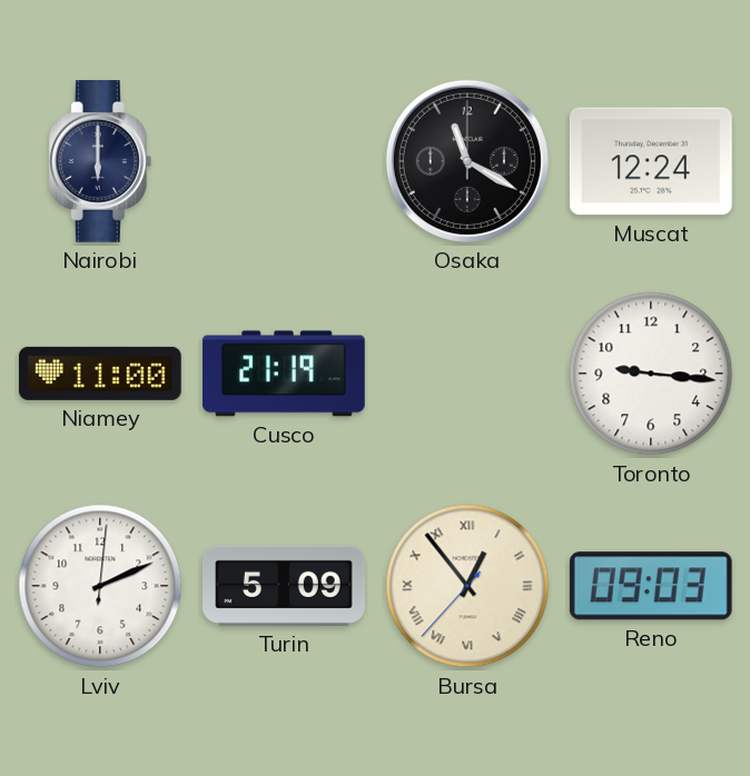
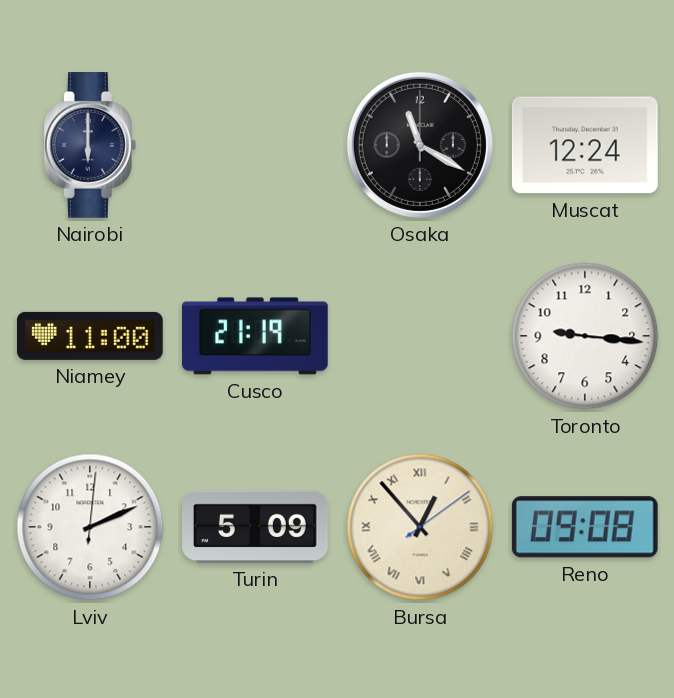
Bursa: 12:53:37 -> 12:53:09
Reno: 09:03 -> 09:08
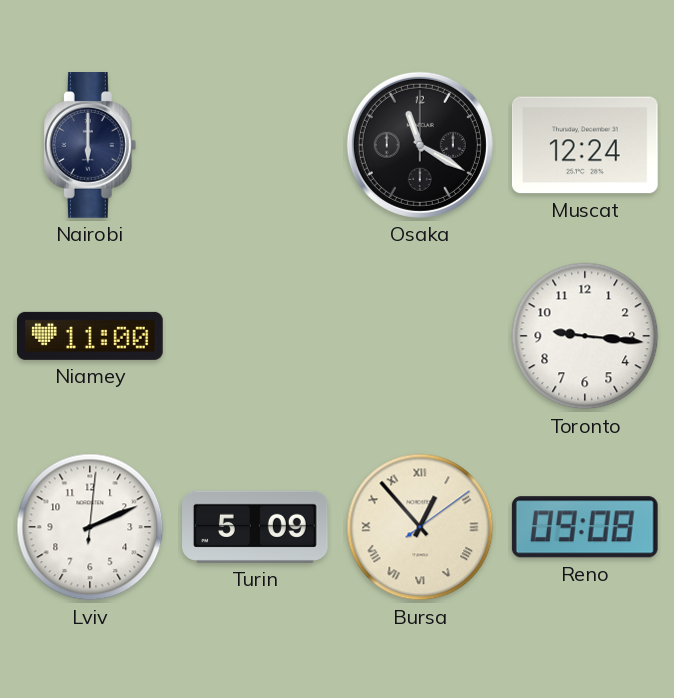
Cusco: 21:19 -> none
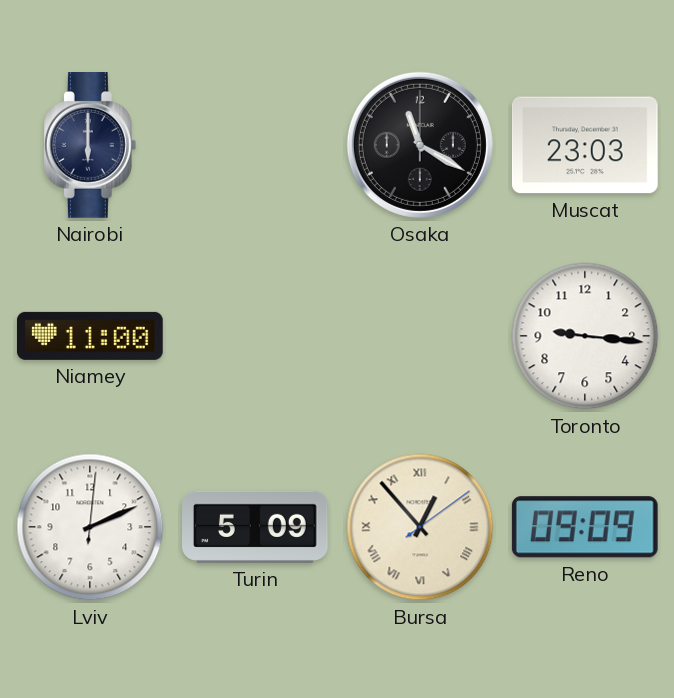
Muscat: 12:24 -> 23:03
Reno: 09:08 -> 09:09
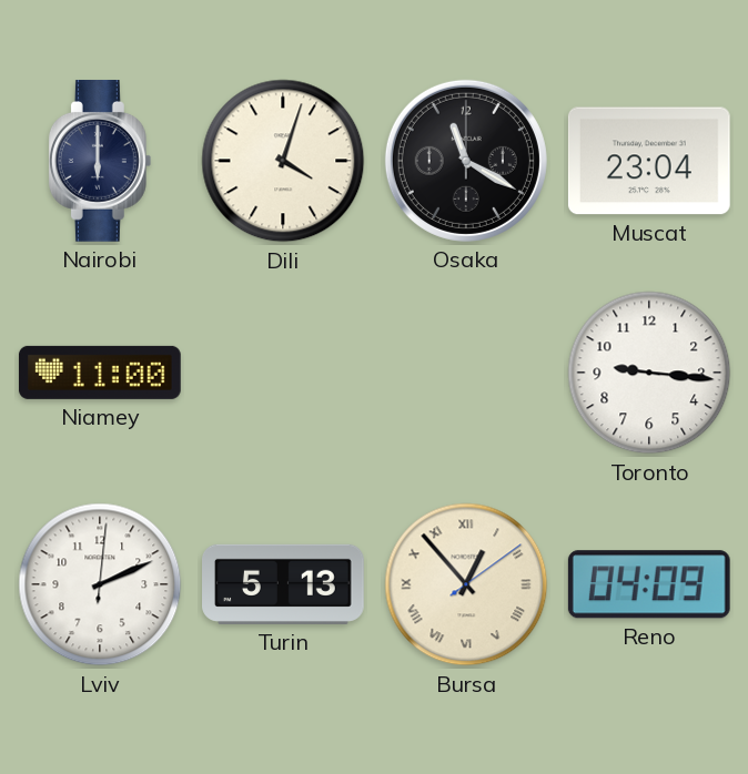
Dili: none -> 4:03
Muscat: 23:03 -> 23:04
Turin: 5:09 -> 5:13
Reno: 09:09 -> 04:09
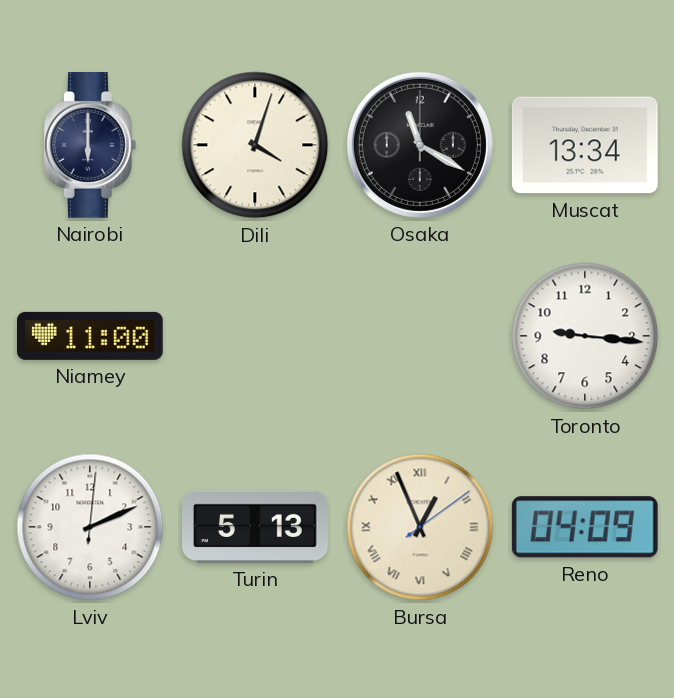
Muscat: 23:04 -> 13:34
Bursa: 12:53 -> 12:56
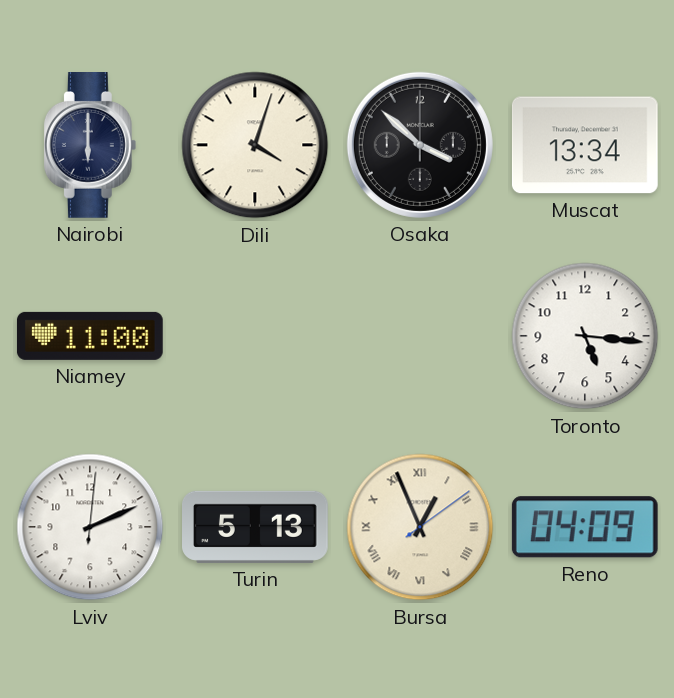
Osaka: 11:20 -> 3:52
Toronto: 9:16 -> 5:16
